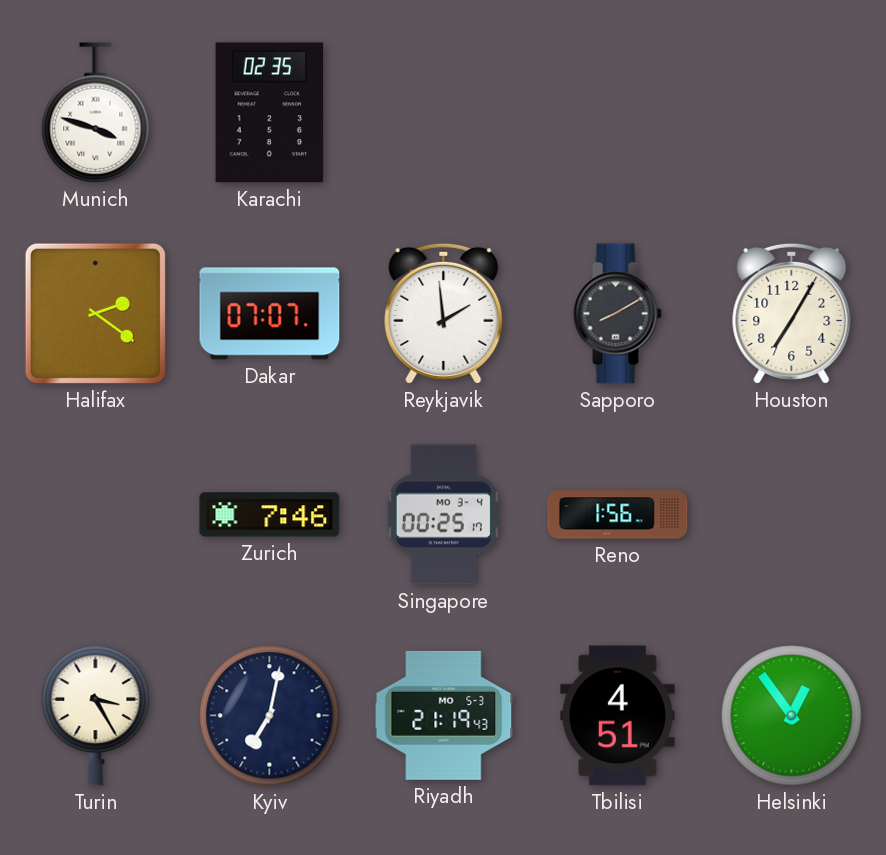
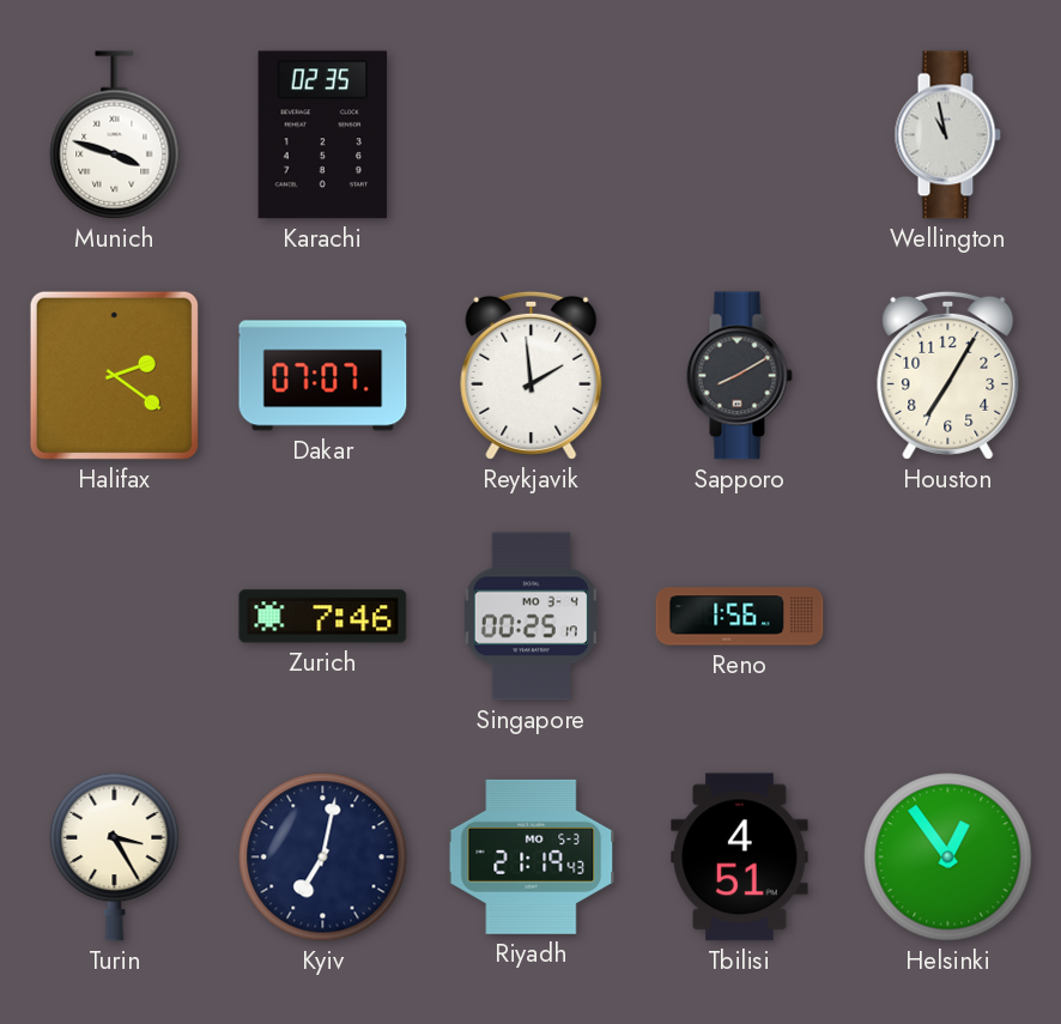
Wellington: none -> 10:58
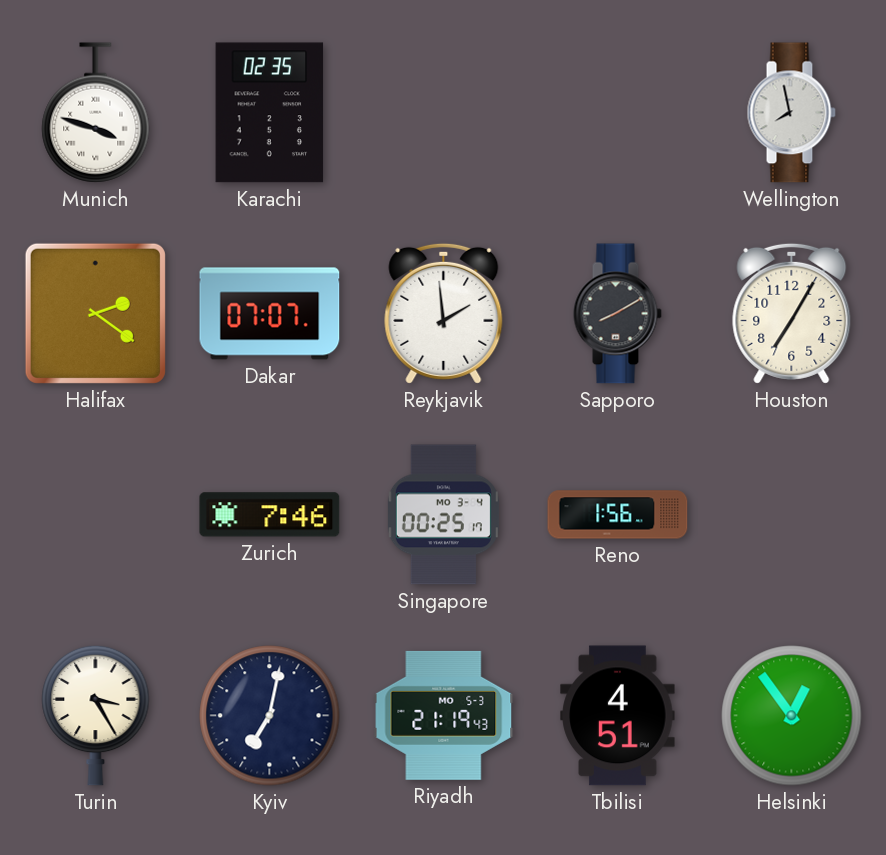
Wellington: 10:58 -> 7:58
